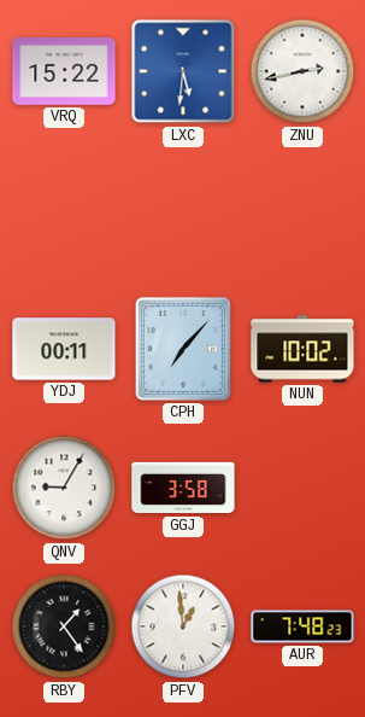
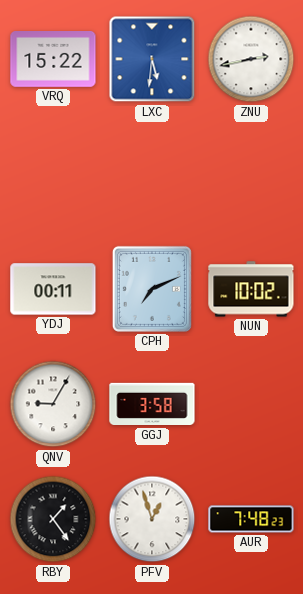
CPH: 7:07 -> 7:11
PFV: 12:59 -> 12:57
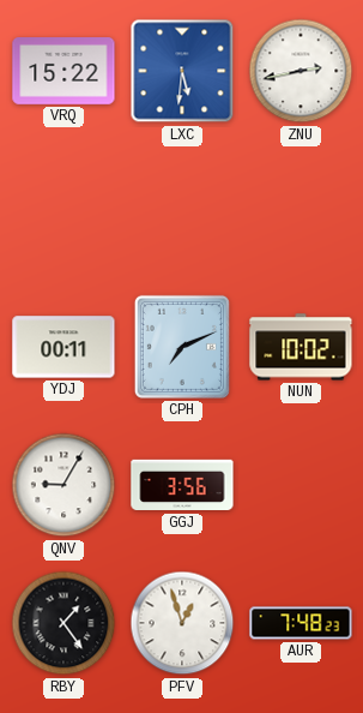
GGJ: 3:58 -> 3:56
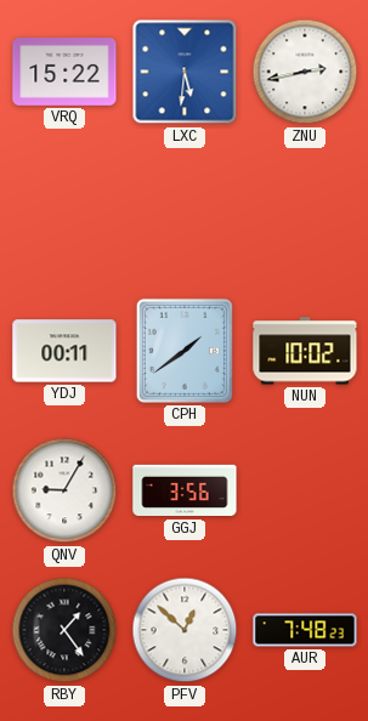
CPH: 7:11 -> 1:39
PFV: 12:57 -> 12:52
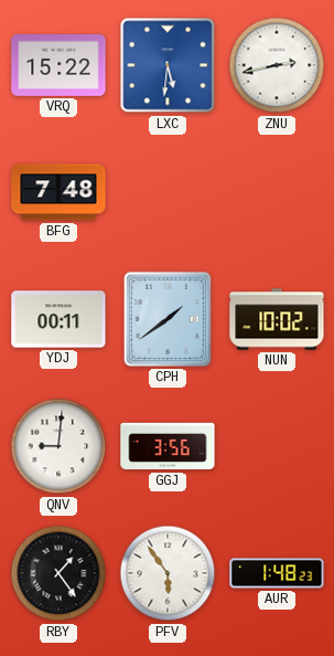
BFG: none -> 7:48
QNV: 9:05 -> 9:01
PFV: 12:52 -> 5:54
AUR: 7:48 -> 1:48
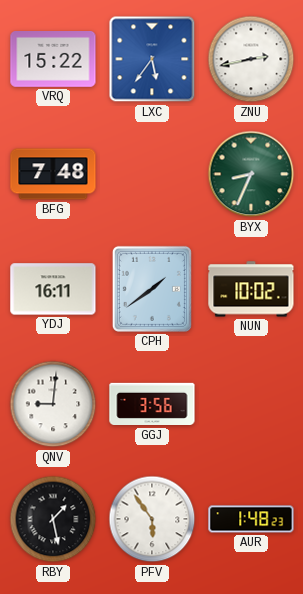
LXC: 5:31 -> 5:36
BYX: none -> 8:34
YDJ: 00:11 -> 16:11
RBY: 1:24 -> 1:28
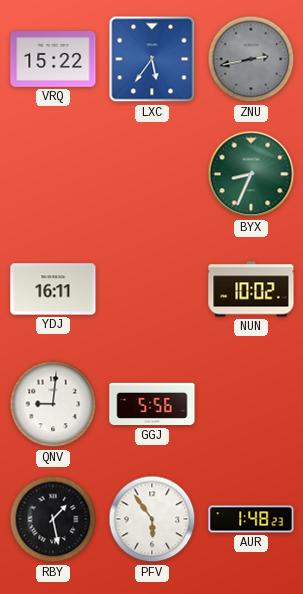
ZNU dial: white -> grey
BFG: 7:48 -> none
CPH: 1:39 -> none
GGJ: 3:56 -> 5:56
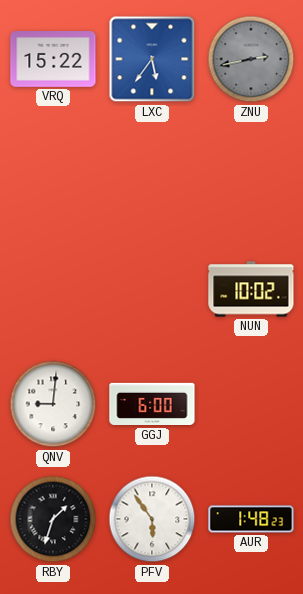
BYX: 8:34 -> none
YDJ: 16:11 -> none
GGJ: 5:56 -> 6:00
RBY: 1:28 -> 1:33
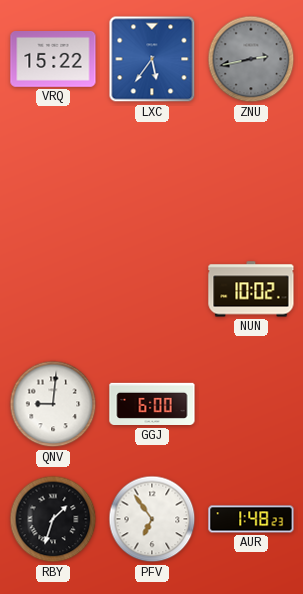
PFV: 5:54 -> 6:54
